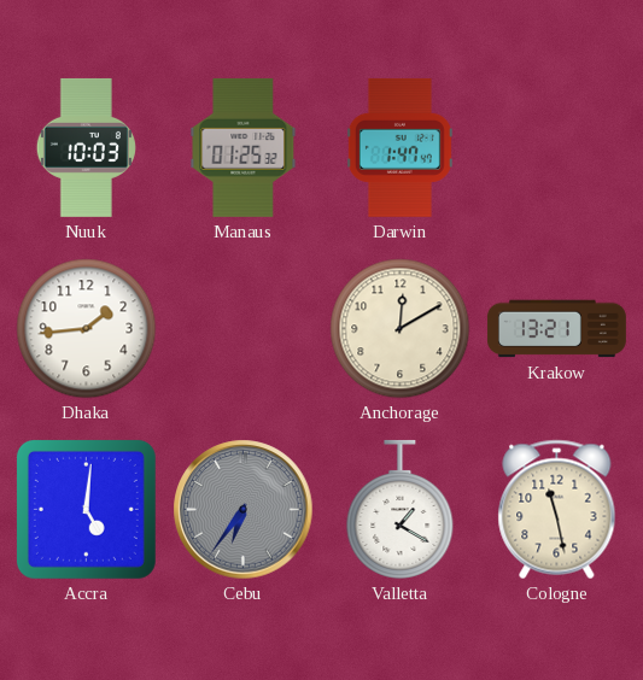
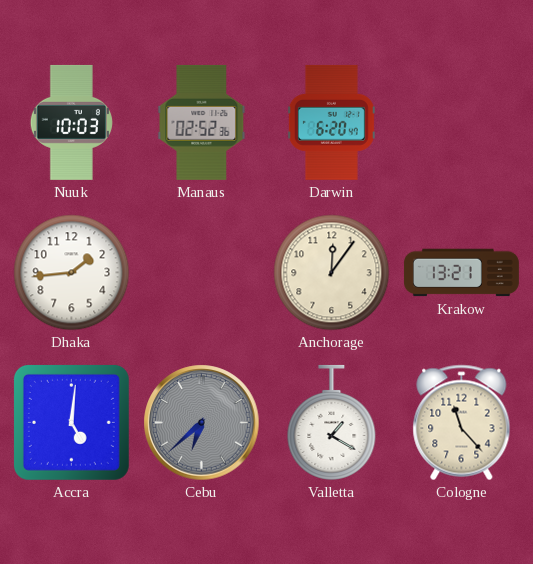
Manaus: 01:25 -> 02:52
Darwin: 1:47 -> 6:20
Anchorage: 12:10 -> 12:06
Cebu: 6:36 -> 6:38
Cologne: 11:28 -> 11:23
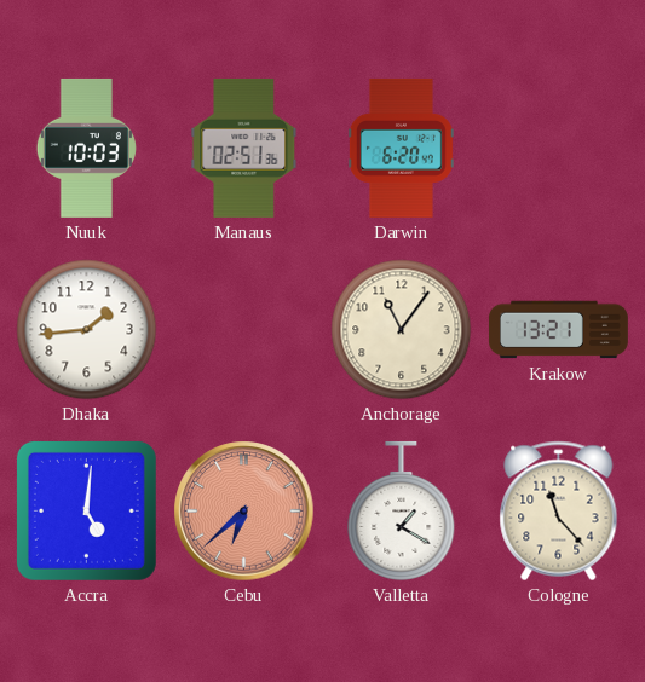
Manaus: 02:52 -> 02:51
Anchorage: 12:06 -> 11:06
Cebu dial: grey -> salmon
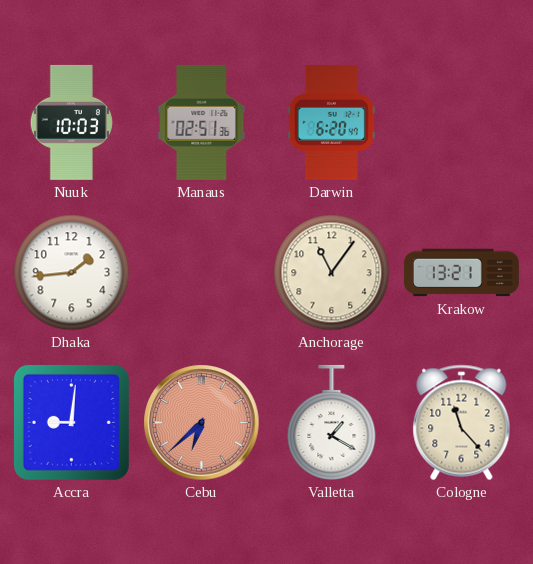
Accra: 5:01 -> 9:01
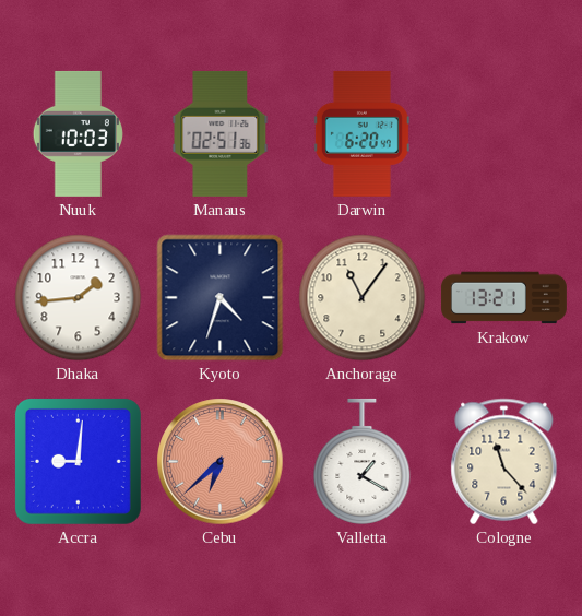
Kyoto: none -> 4:33
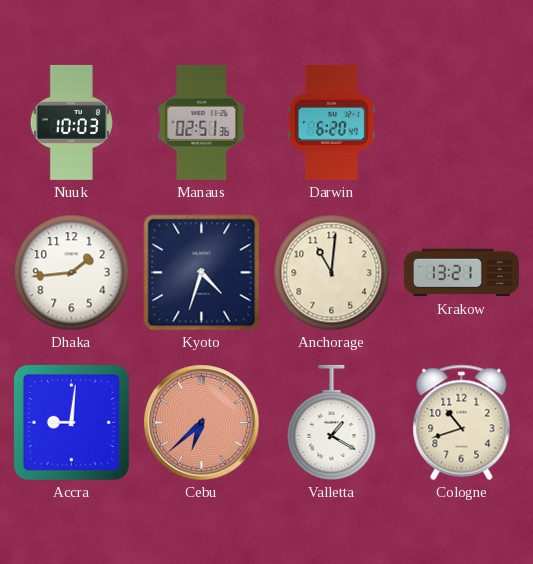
Anchorage: 11:06 -> 11:01
Cologne: 11:23 -> 10:42
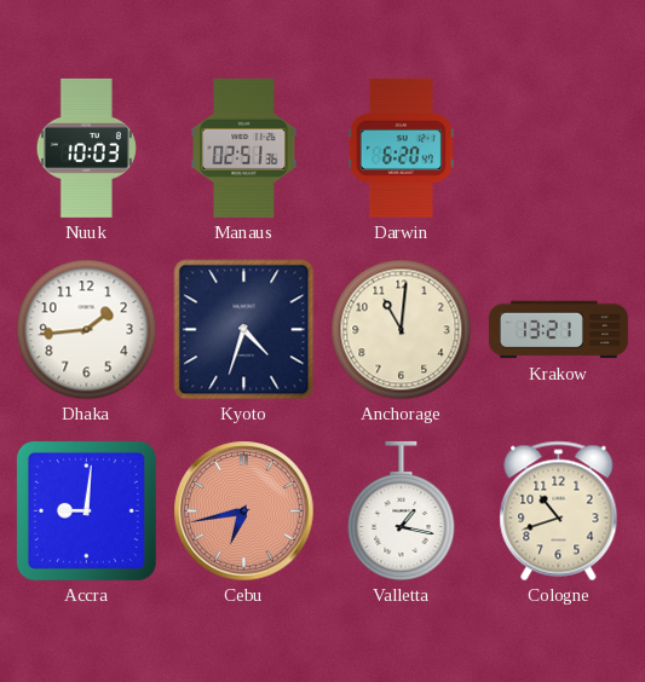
Cebu: 6:38 -> 6:43
Valletta: 1:20 -> 1:17
